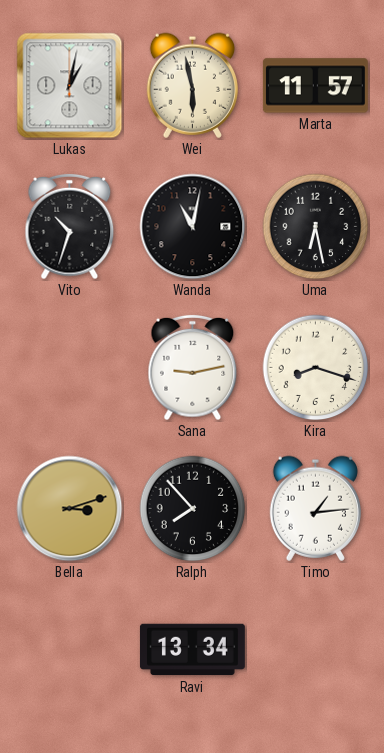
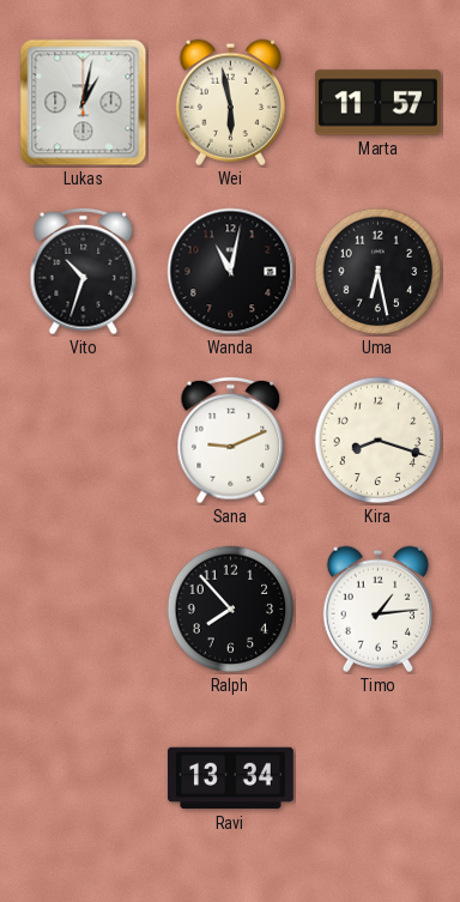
Sana: 9:13 -> 9:11
Bella: 3:12 -> none
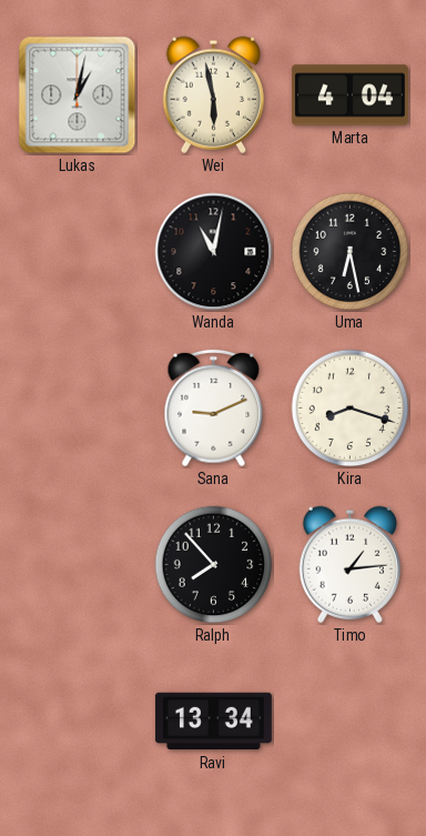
Marta: 11:57 -> 4:04
Vito: 10:33 -> none
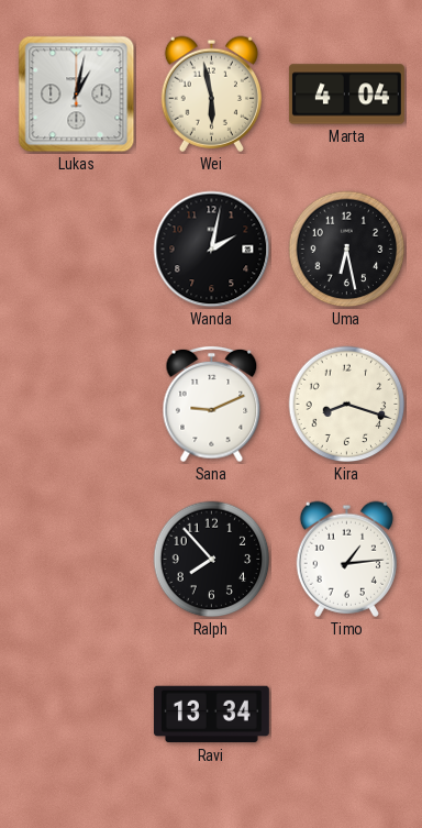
Wanda: 11:02 -> 2:02
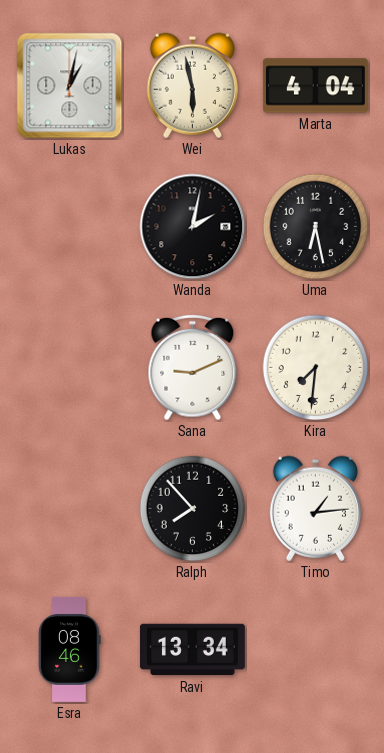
Kira: 8:18 -> 7:31
Esra: none -> 08:46
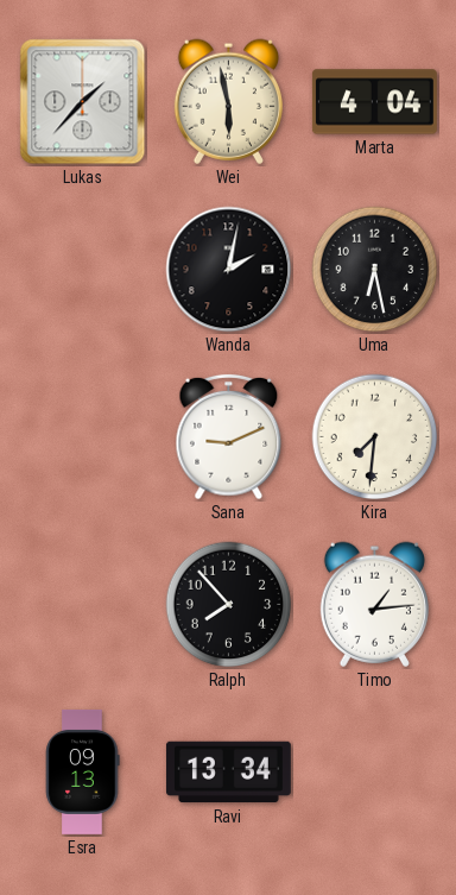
Lukas: 1:02 -> 1:37
Esra: 08:46 -> 09:13
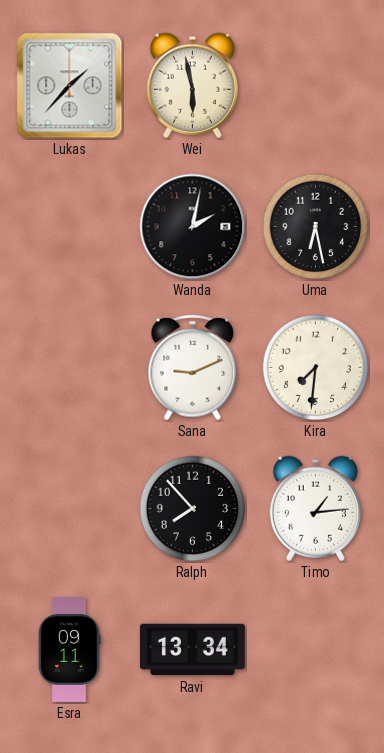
Marta: 4:04 -> none
Esra: 09:13 -> 09:11
